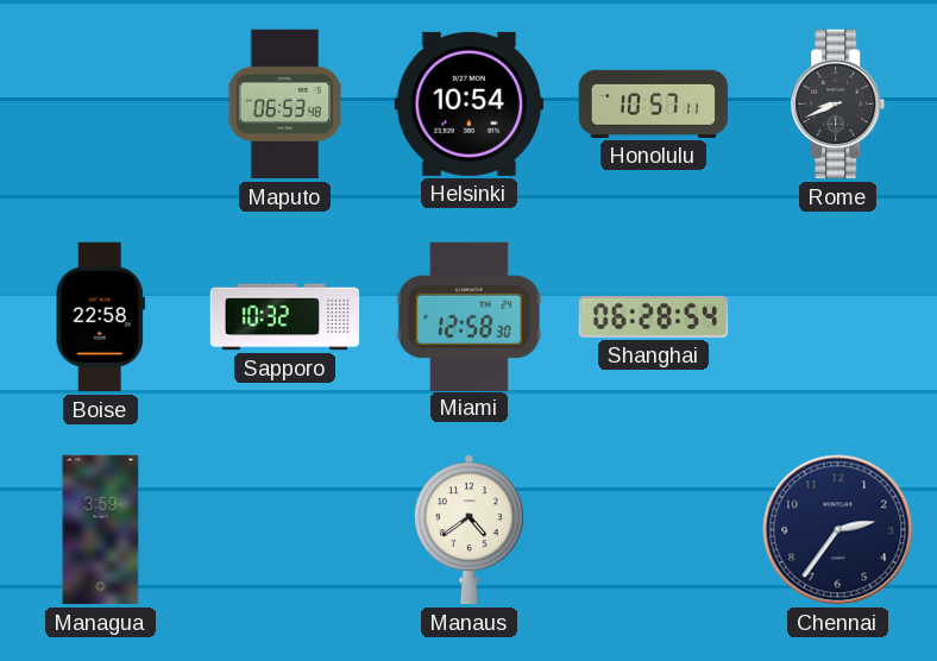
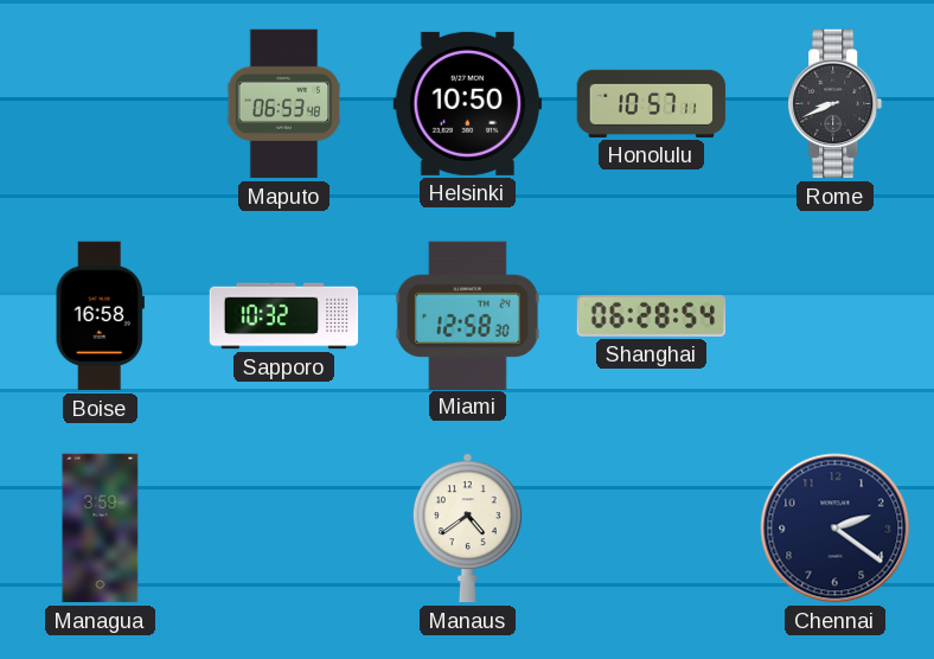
Helsinki: 10:54 -> 10:50
Boise: 22:58 -> 16:58
Chennai: 2:36 -> 2:21
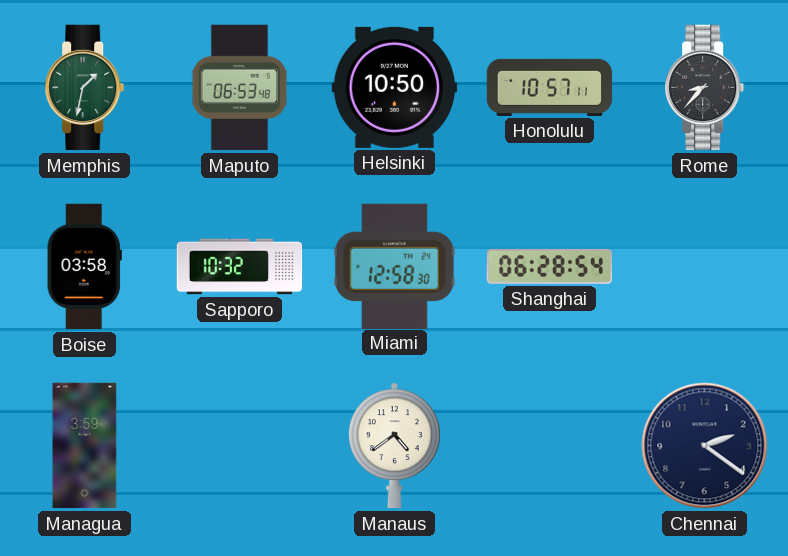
Memphis: none -> 1:32
Rome: 8:41 -> 8:37
Boise: 16:58 -> 03:58
